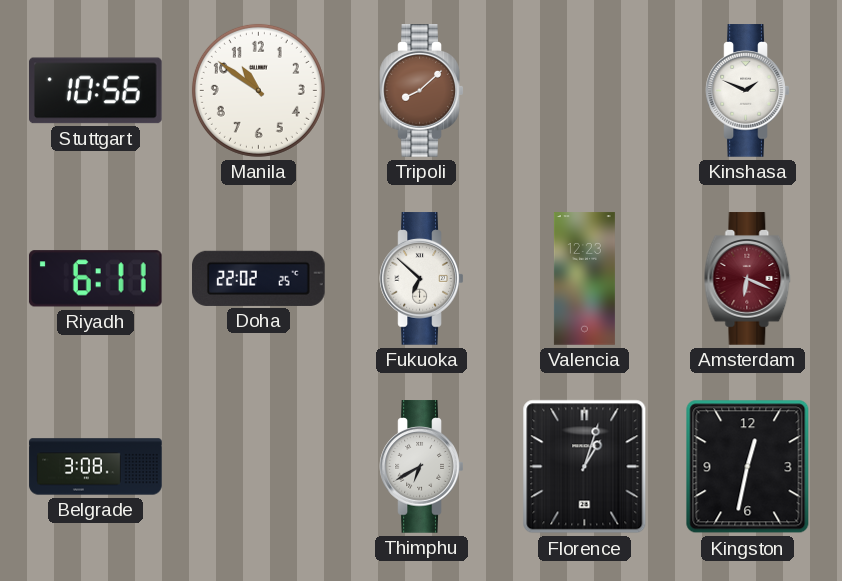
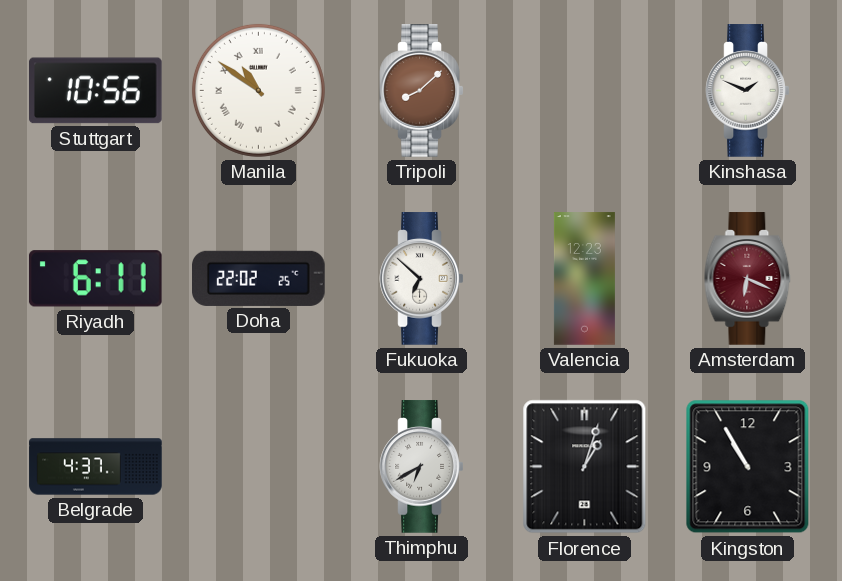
Manila numerals: Arabic -> Roman
Belgrade: 3:08 -> 4:37
Kingston: 12:32 -> 10:55
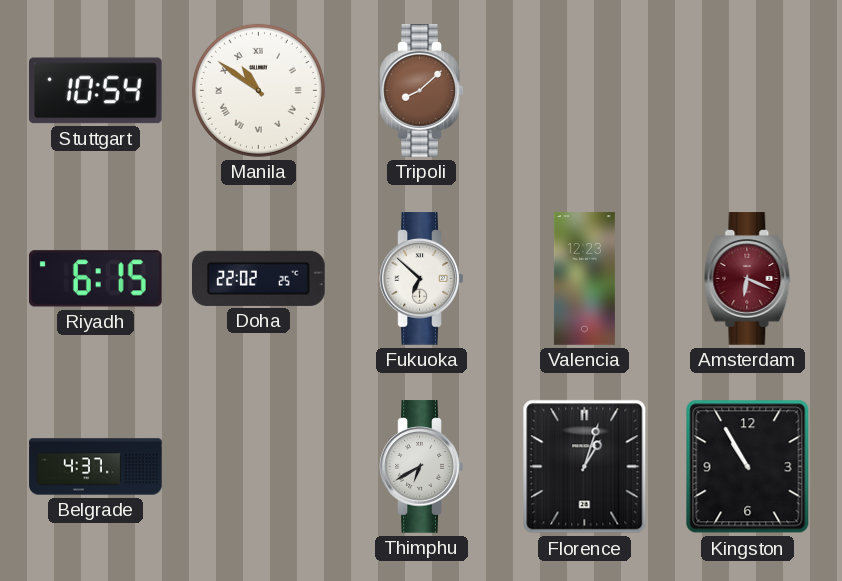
Stuttgart: 10:56 -> 10:54
Kinshasa: 1:49 -> none
Riyadh: 6:11 -> 6:15
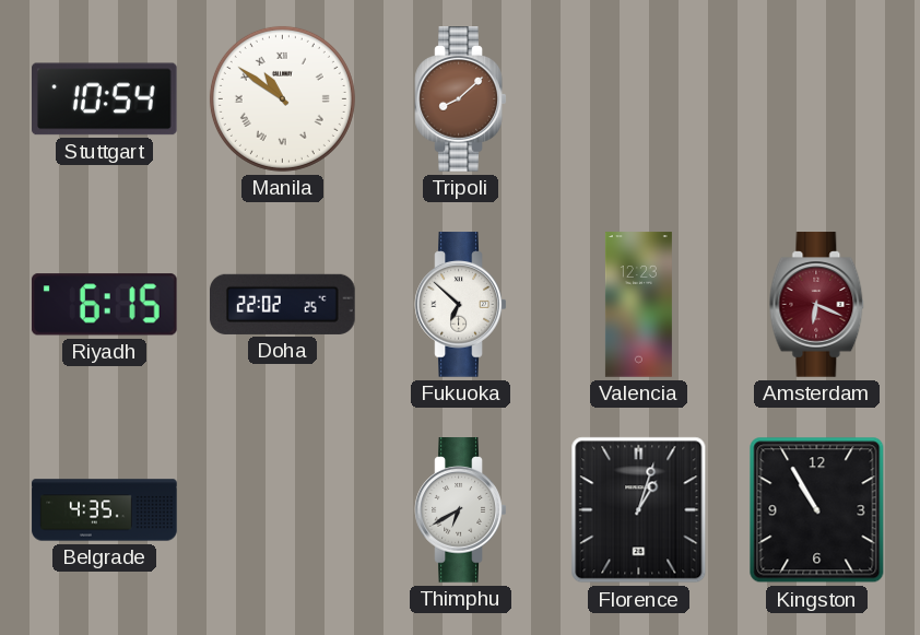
Belgrade: 4:37 -> 4:35
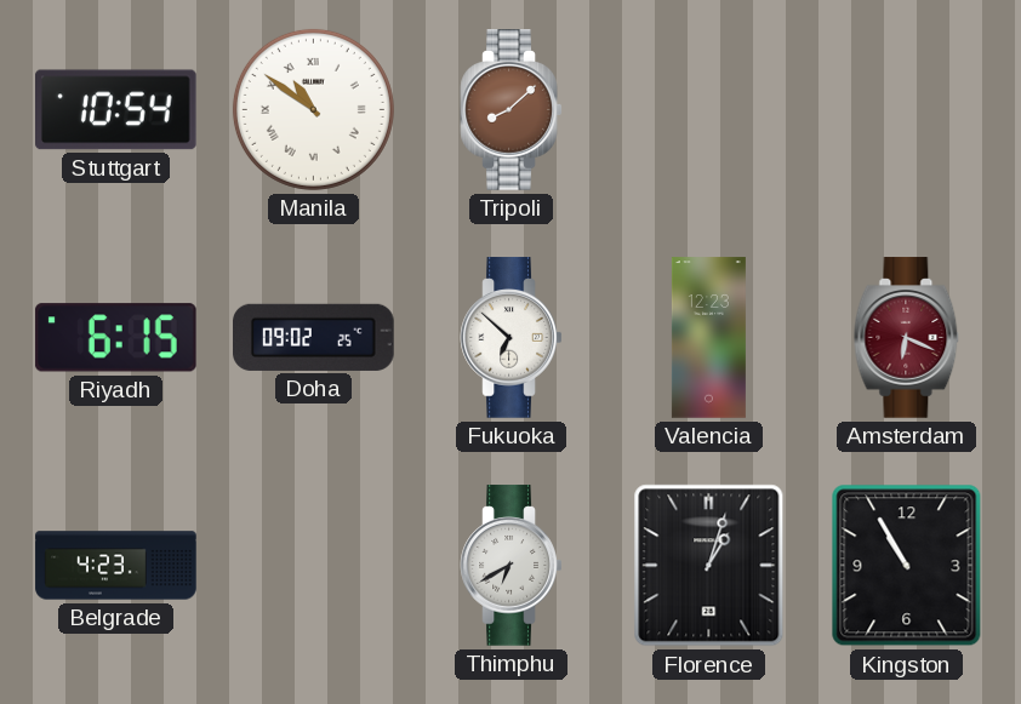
Doha: 22:02 -> 09:02
Belgrade: 4:35 -> 4:23
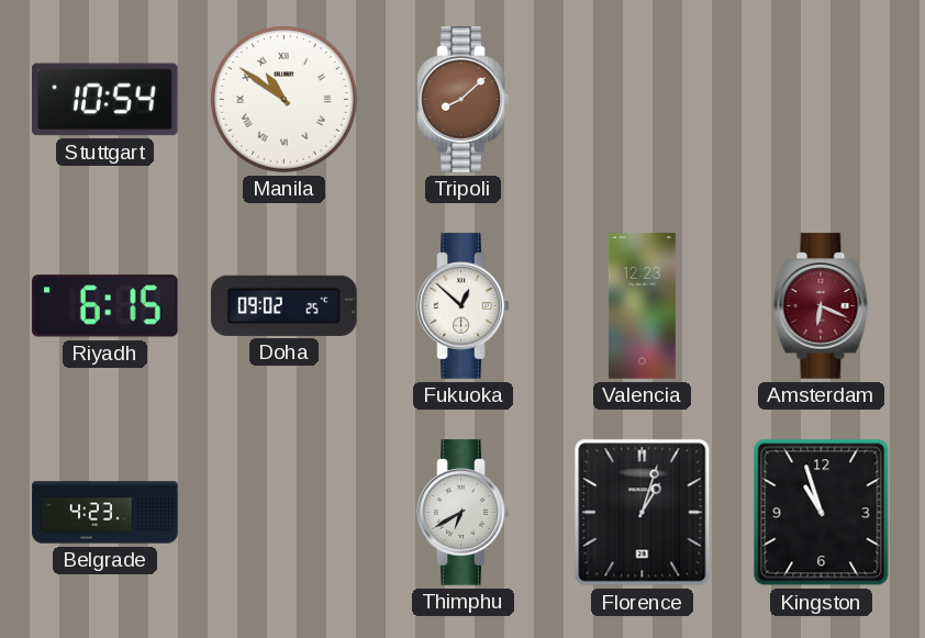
Fukuoka: 6:52 -> 12:52
Kingston: 10:55 -> 10:57
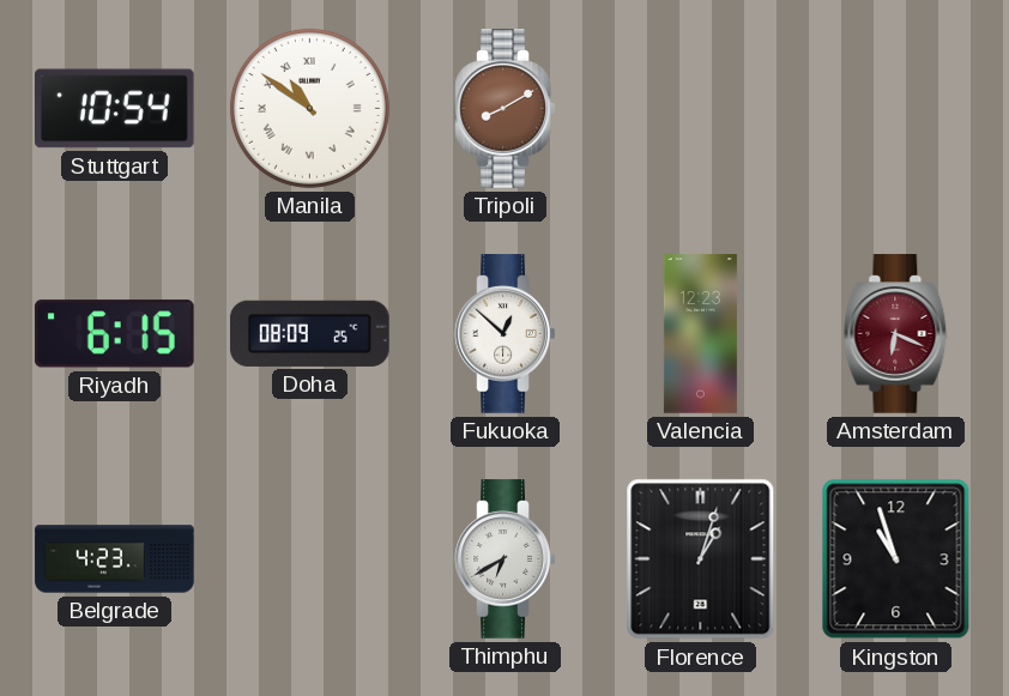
Tripoli: 8:08 -> 8:10
Doha: 09:02 -> 08:09
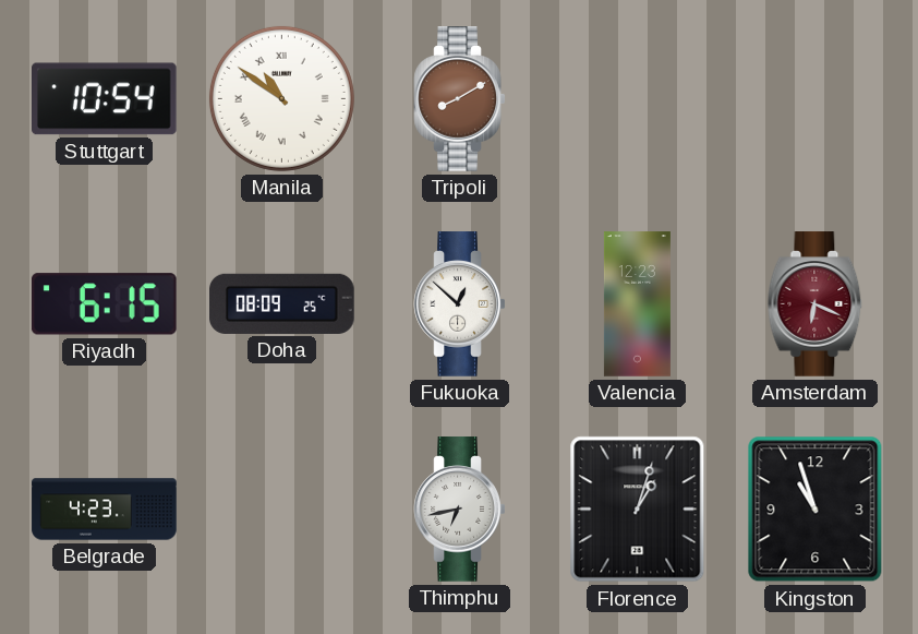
Thimphu: 6:40 -> 6:43
